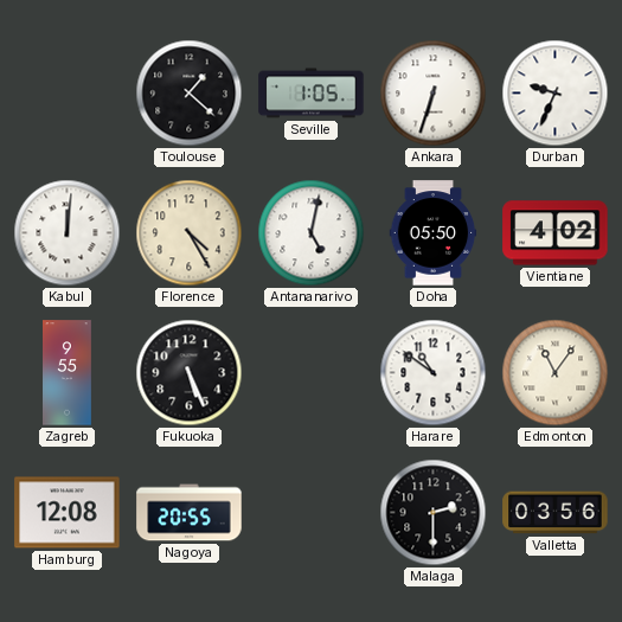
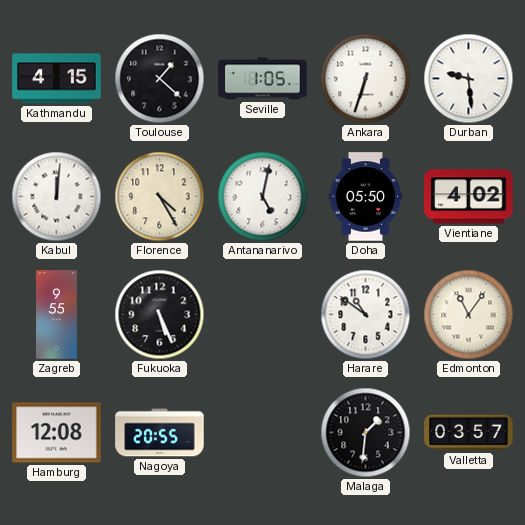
Kathmandu: none -> 4:15
Durban: 9:34 -> 9:29
Malaga: 2:30 -> 1:31
Valletta: 03:56 -> 03:57
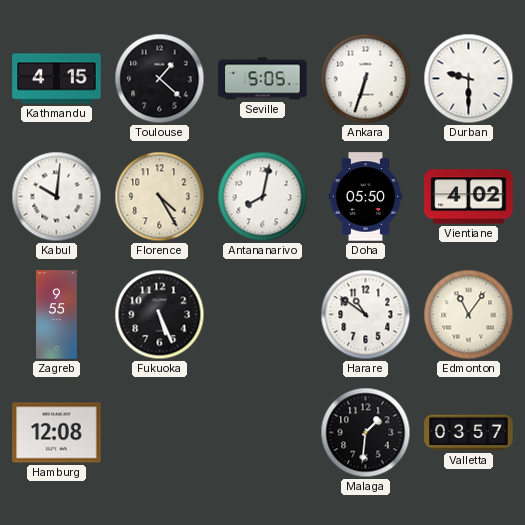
Seville: 1:05 -> 5:05
Durban: 9:29 -> 9:30
Kabul: 12:01 -> 10:01
Antananarivo: 5:02 -> 8:02
Nagoya: 20:55 -> none
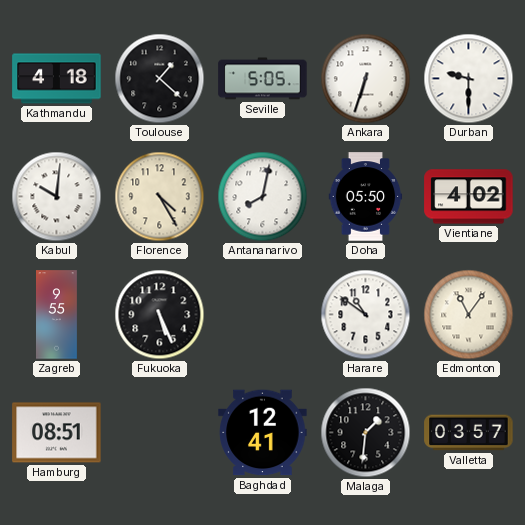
Kathmandu: 4:15 -> 4:18
Hamburg: 12:08 -> 08:51
Baghdad: none -> 12:41
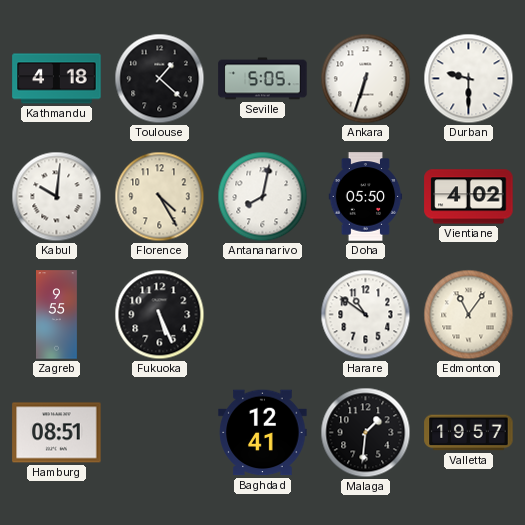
Valletta: 03:57 -> 19:57
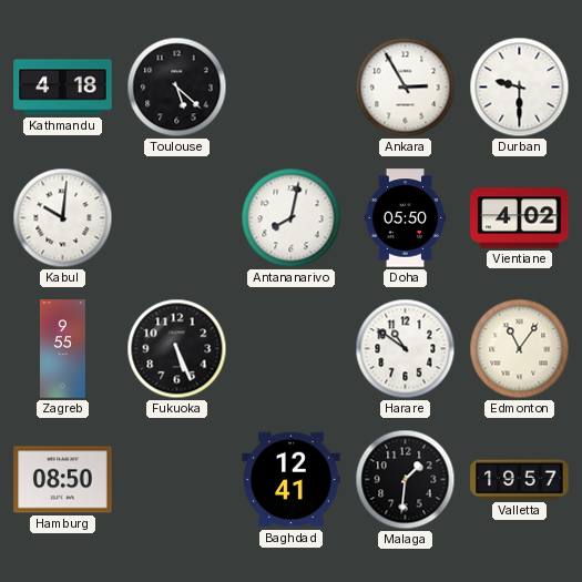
Toulouse: 1:22 -> 5:22
Seville: 5:05 -> none
Ankara: 6:33 -> 2:55
Florence: 4:25 -> none
Hamburg: 08:51 -> 08:50
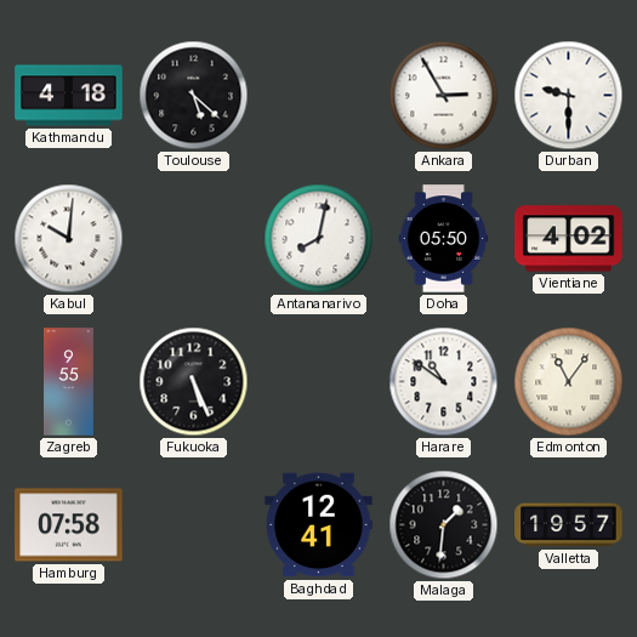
Hamburg: 08:50 -> 07:58
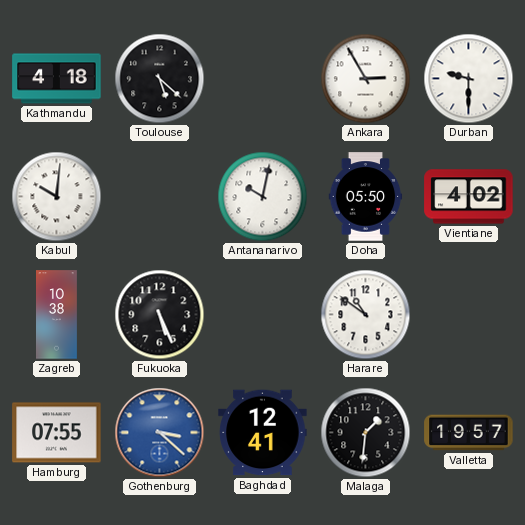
Antananarivo: 8:02 -> 10:02
Zagreb: 9:55 -> 10:38
Edmonton: 11:06 -> none
Hamburg: 07:58 -> 07:55
Gothenburg: none -> 3:22
